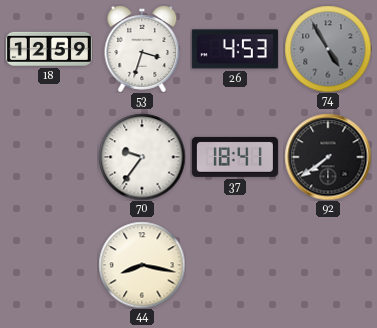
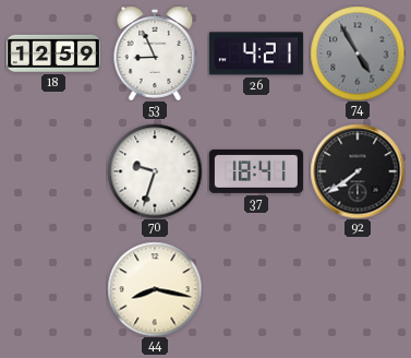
53: 3:33 -> 8:56
26: 4:53 -> 4:21
70: 9:36 -> 9:33
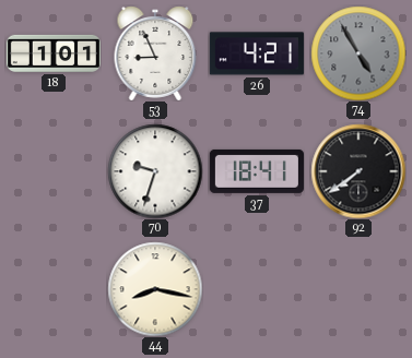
18: 12:59 -> 1:01
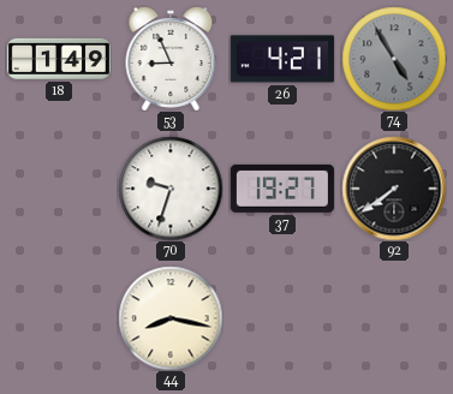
18: 1:01 -> 1:49
37: 18:41 -> 19:27
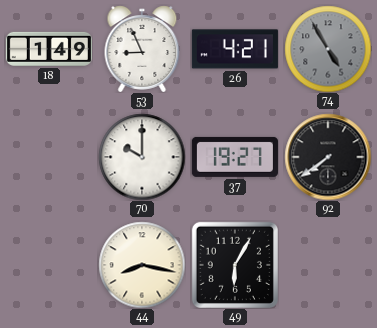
70: 9:33 -> 10:00
49: none -> 6:05
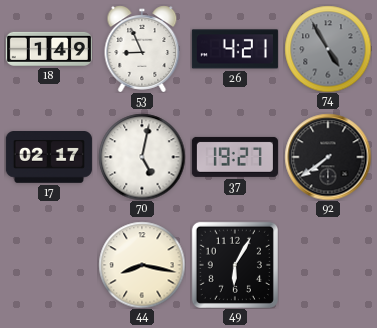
17: none -> 02:17
70: 10:00 -> 5:02
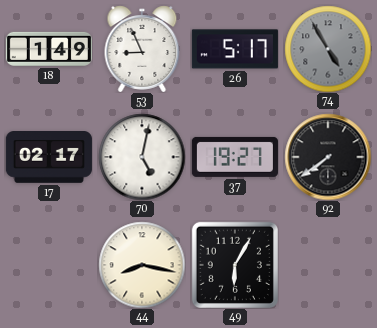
26: 4:21 -> 5:17
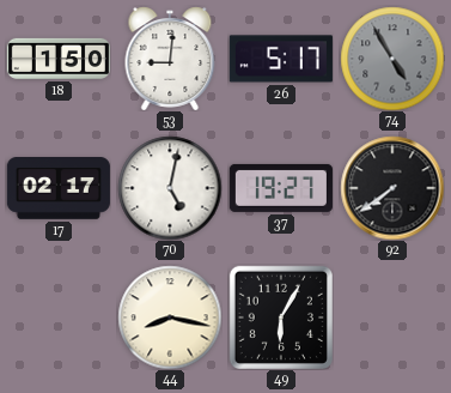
18: 1:49 -> 1:50
53: 8:56 -> 9:01
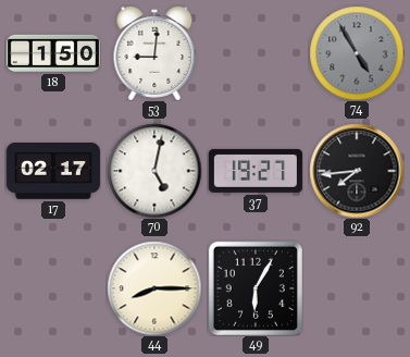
26: 5:17 -> none
92: 7:39 -> 7:44
44: 8:17 -> 8:15
